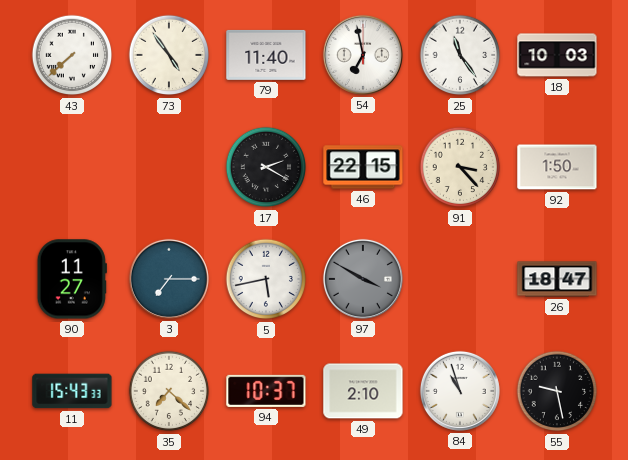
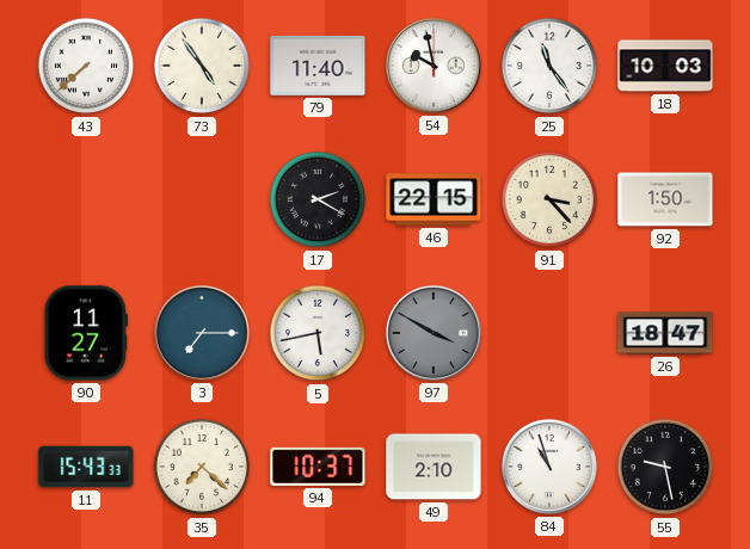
54: 6:58 -> 9:58
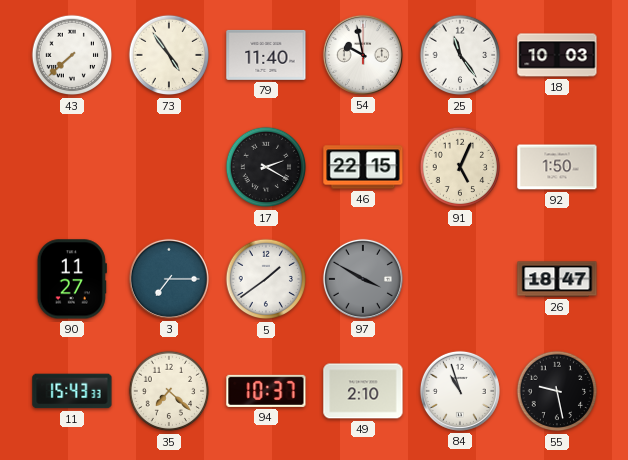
91: 3:23 -> 5:04
5: 5:43 -> 1:39
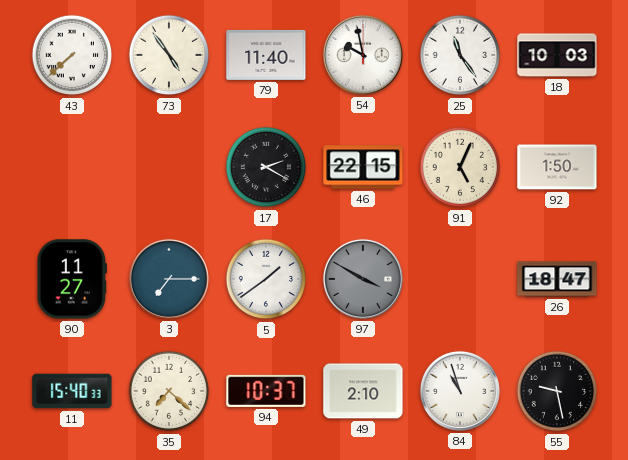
11: 15:43 -> 15:40
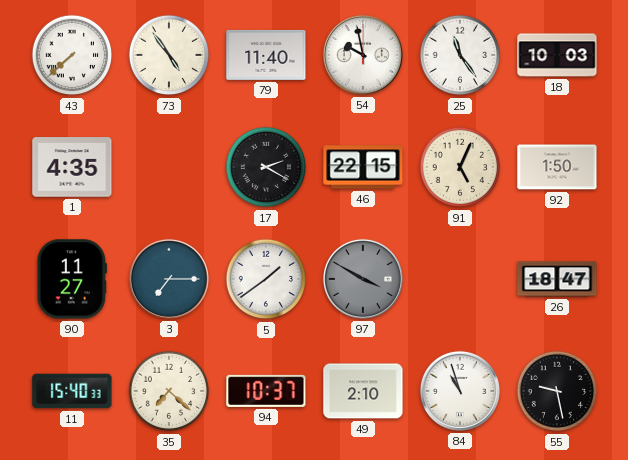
1: none -> 4:35
